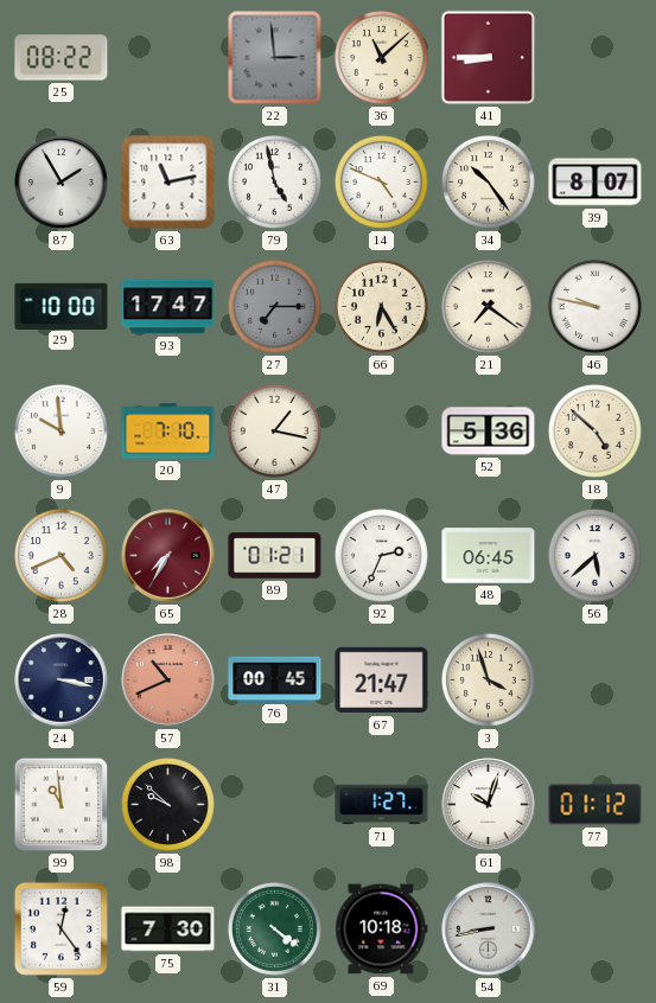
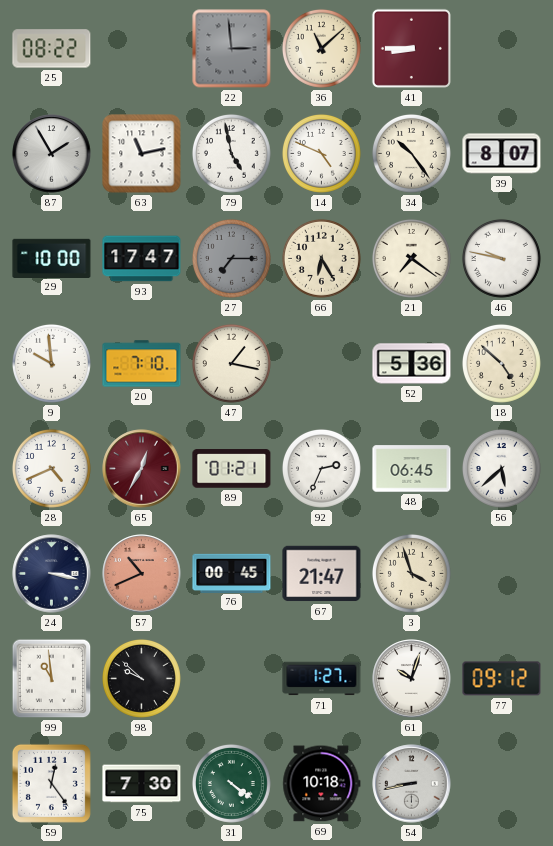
65: 7:35 -> 12:35
77: 01:12 -> 09:12
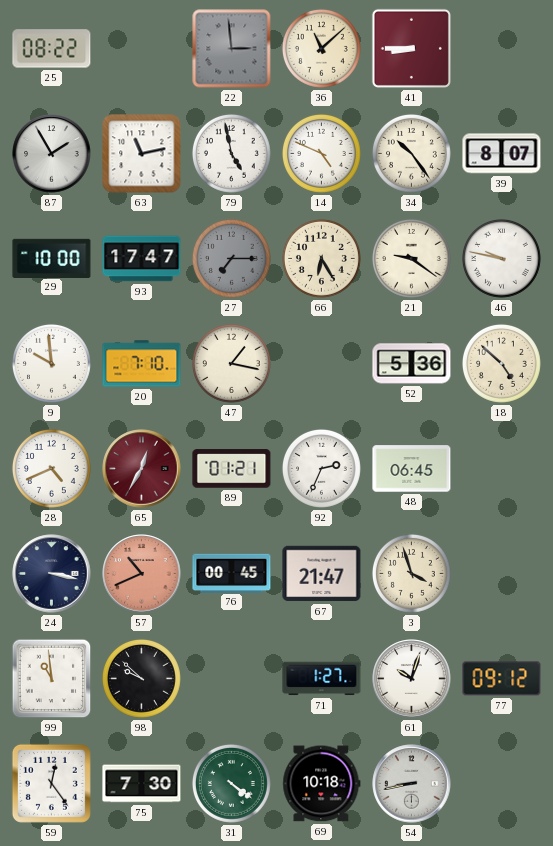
21: 7:21 -> 9:21
56: 5:38 -> none
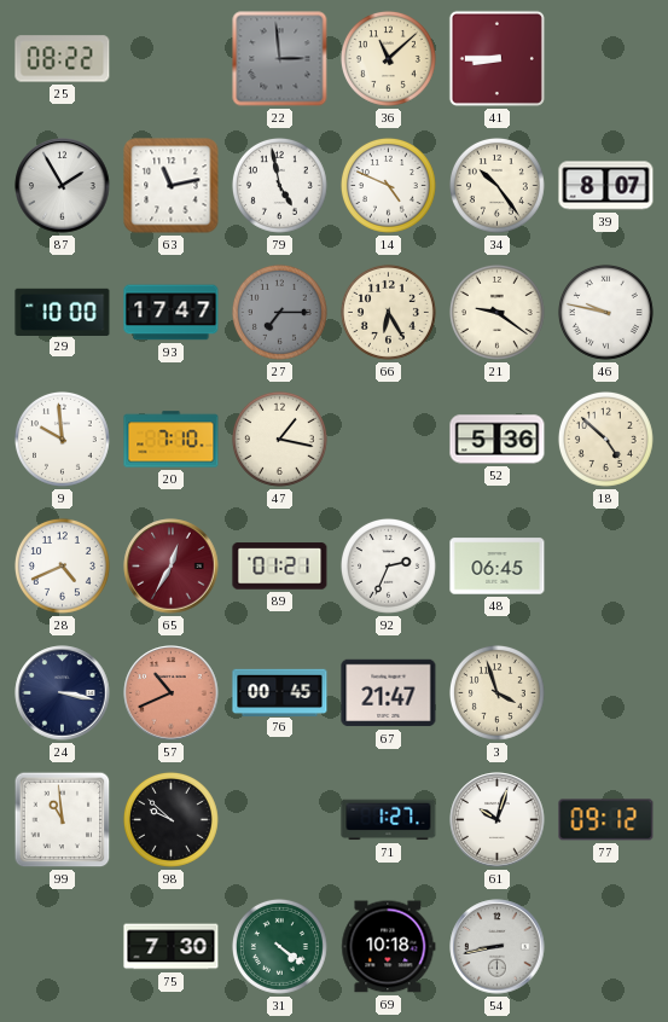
59: 12:24 -> none
